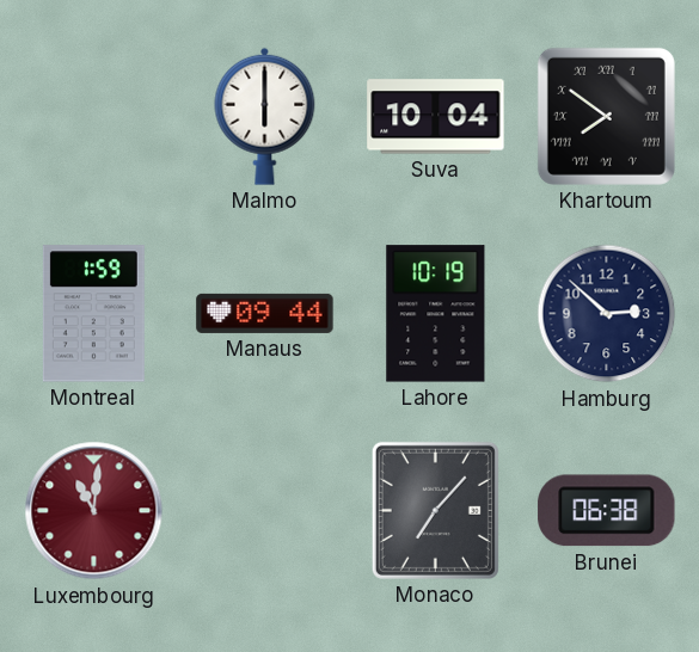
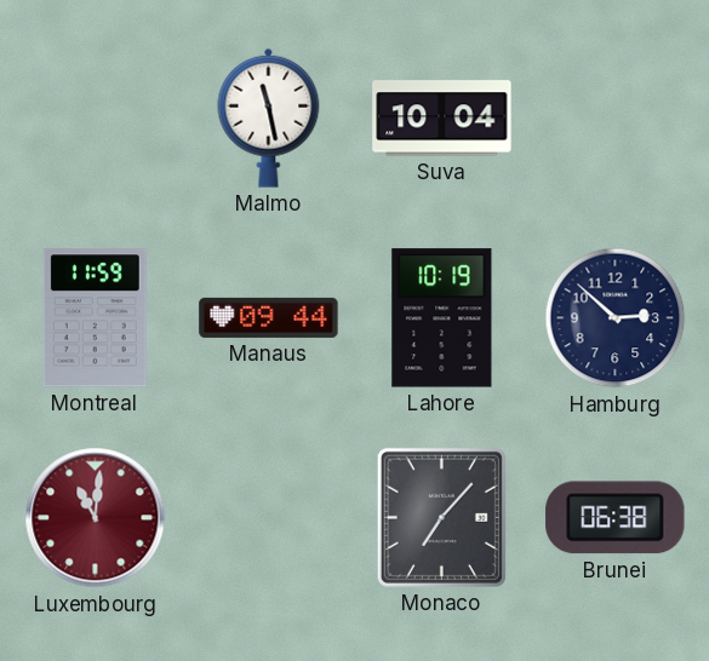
Malmo: 6:00 -> 11:28
Khartoum: 7:51 -> none
Montreal: 1:59 -> 11:59
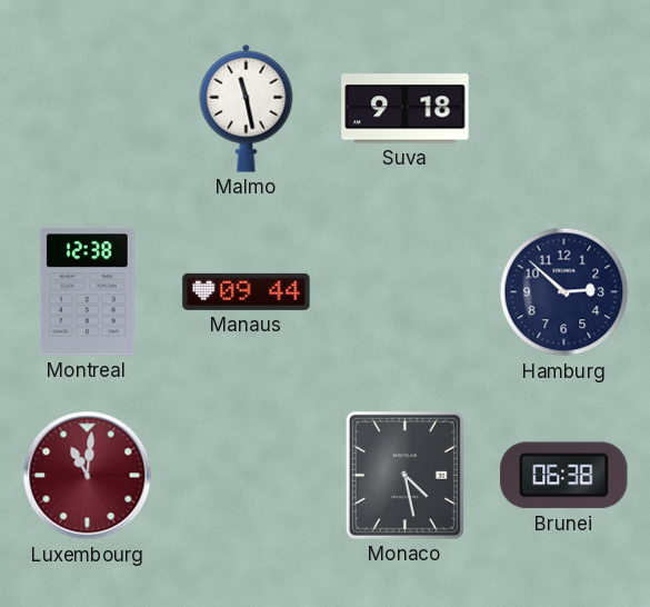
Suva: 10:04 -> 9:18
Montreal: 11:59 -> 12:38
Lahore: 10:19 -> none
Monaco: 7:07 -> 4:28
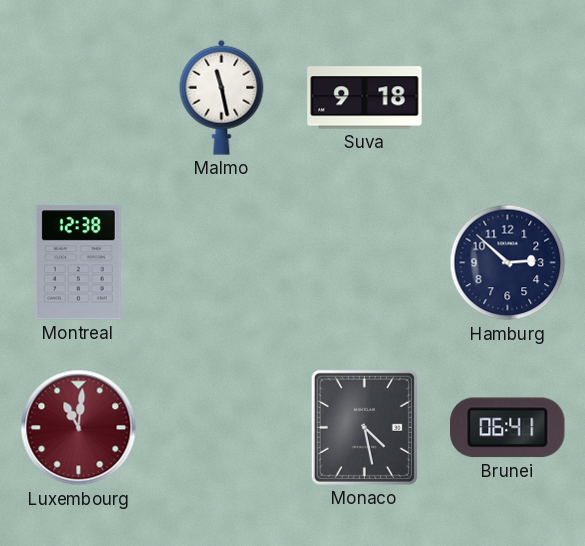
Manaus: 09:44 -> none
Brunei: 06:38 -> 06:41
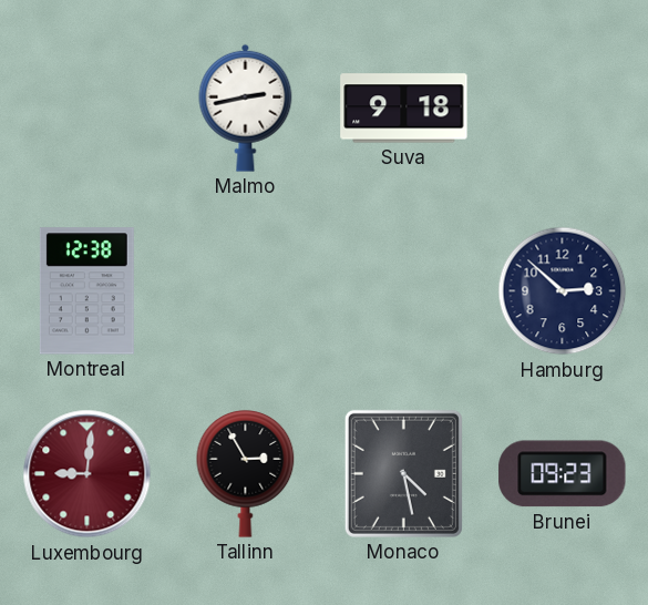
Malmo: 11:28 -> 2:43
Luxembourg: 11:01 -> 9:01
Tallinn: none -> 2:55
Brunei: 06:41 -> 09:23
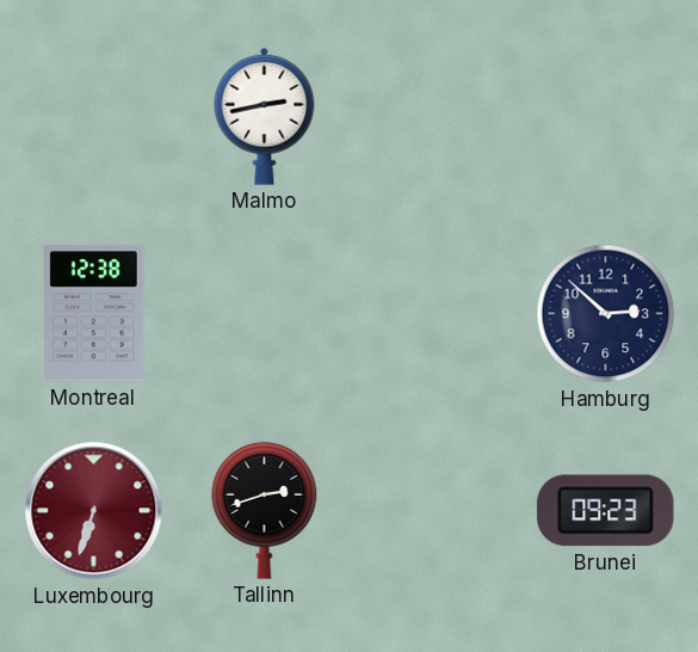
Suva: 9:18 -> none
Luxembourg: 9:01 -> 6:33
Tallinn: 2:55 -> 2:42
Monaco: 4:28 -> none
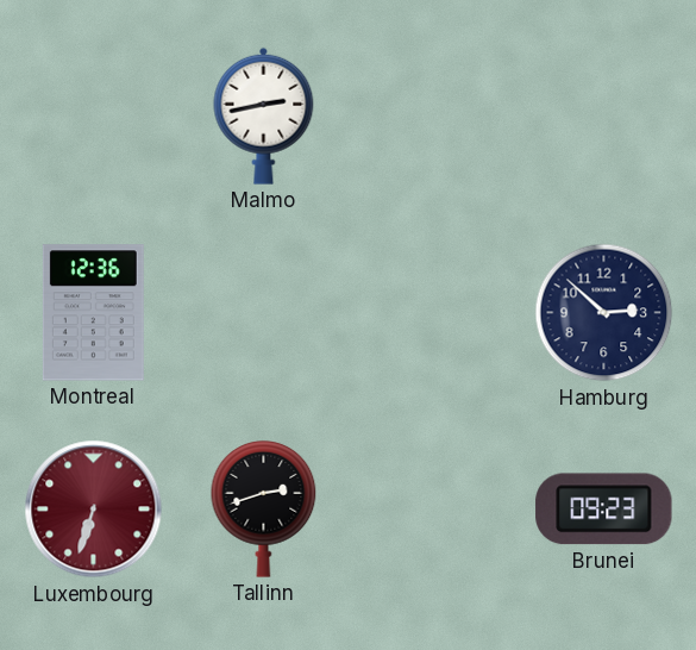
Montreal: 12:38 -> 12:36
